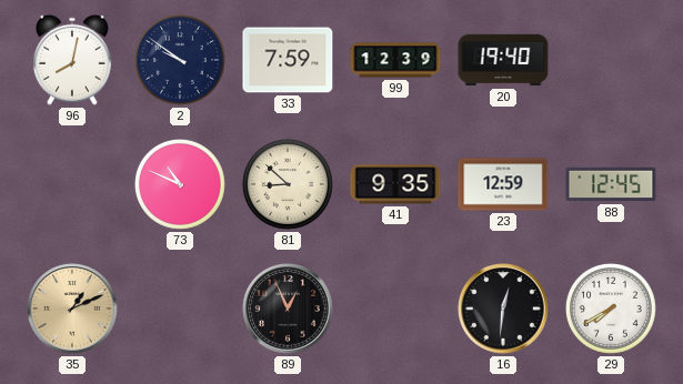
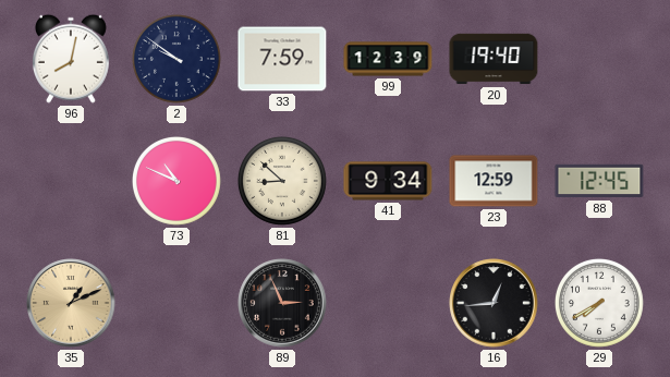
41: 9:35 -> 9:34
89: 12:56 -> 2:56
16: 12:31 -> 12:44
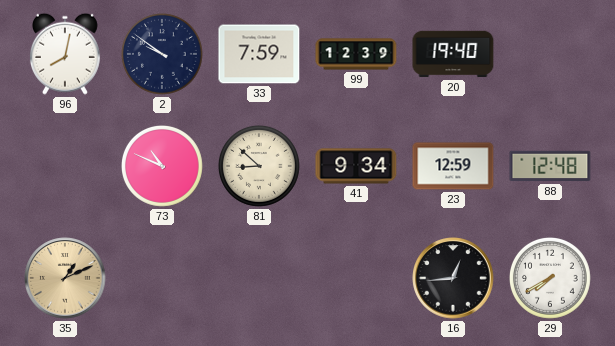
88: 12:45 -> 12:48
89: 2:56 -> none
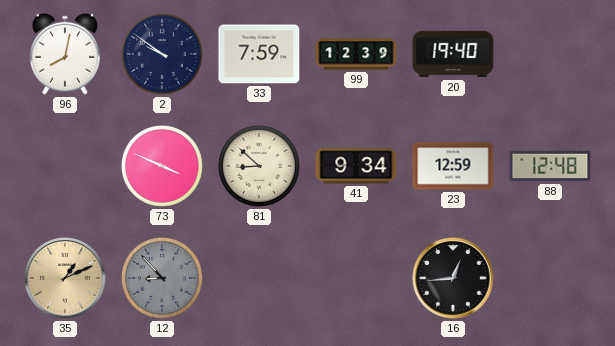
73: 10:49 -> 3:49
12: none -> 8:53
29: 7:40 -> none
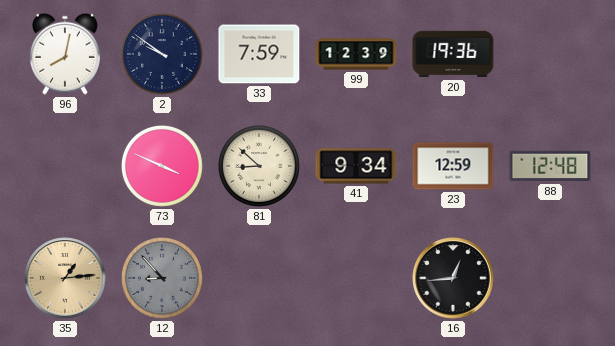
20: 19:40 -> 19:36
35: 1:11 -> 1:14
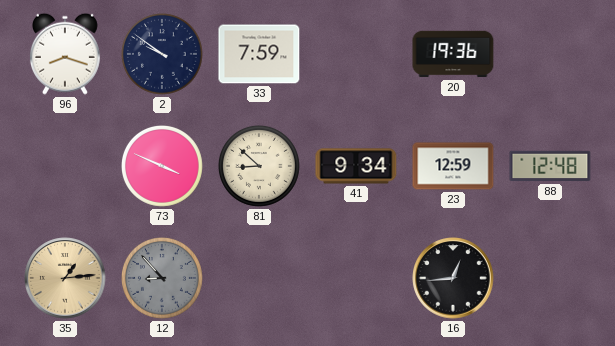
96: 8:02 -> 8:18
99: 12:39 -> none
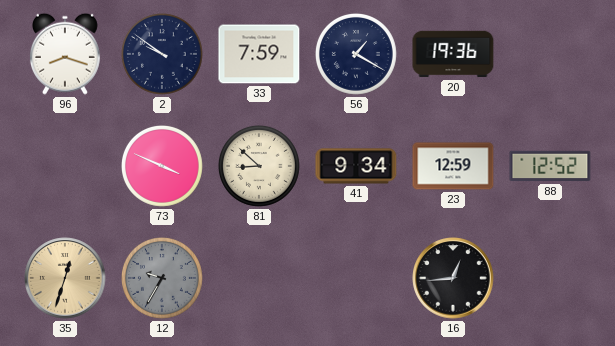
56: none -> 1:20
88: 12:48 -> 12:52
35: 1:14 -> 12:33
12: 8:53 -> 9:35
